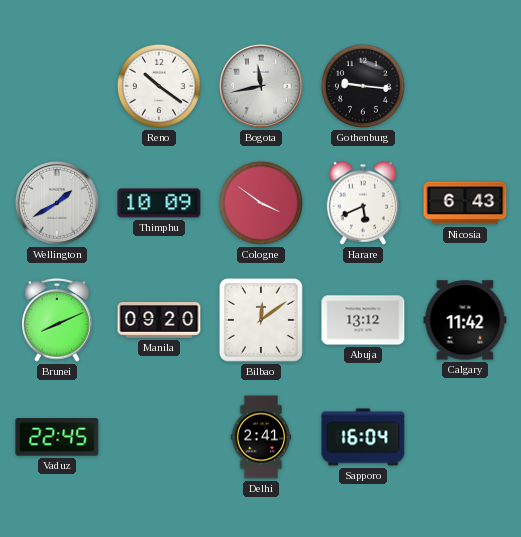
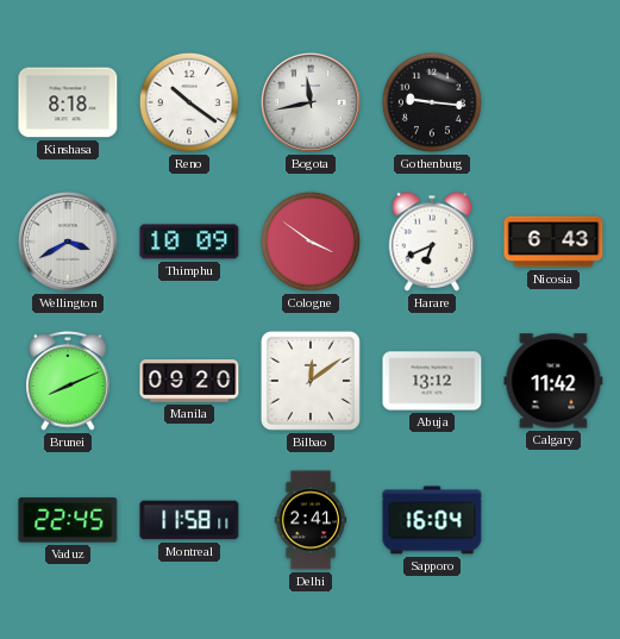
Kinshasa: none -> 8:18
Wellington: 1:40 -> 3:40
Harare: 5:41 -> 6:41
Montreal: none -> 11:58
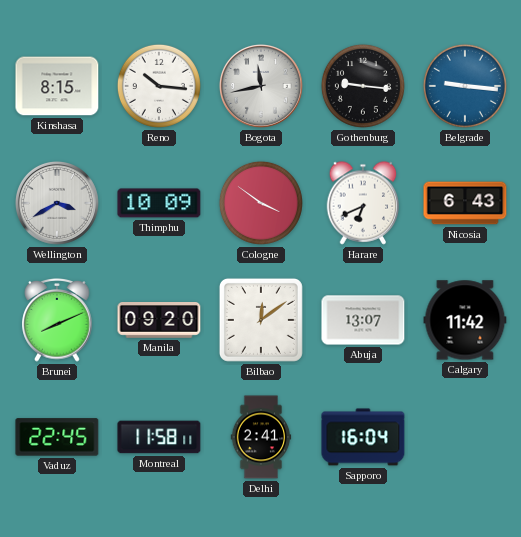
Kinshasa: 8:18 -> 8:15
Reno: 10:21 -> 10:16
Belgrade: none -> 9:16
Abuja: 13:12 -> 13:07
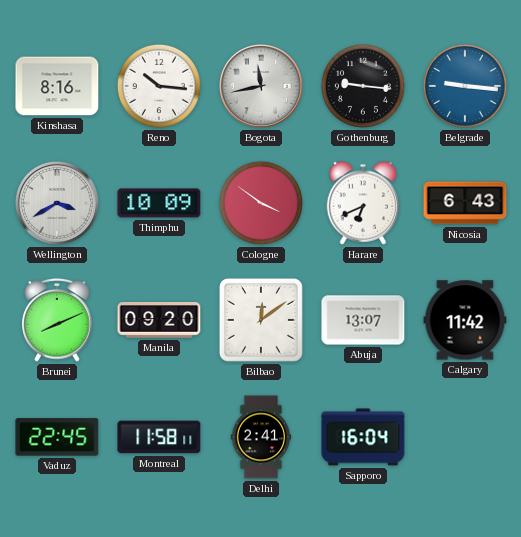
Kinshasa: 8:15 -> 8:16
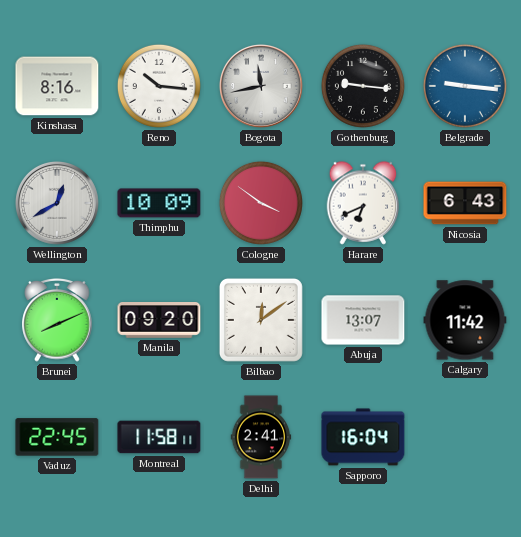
Wellington: 3:40 -> 12:40
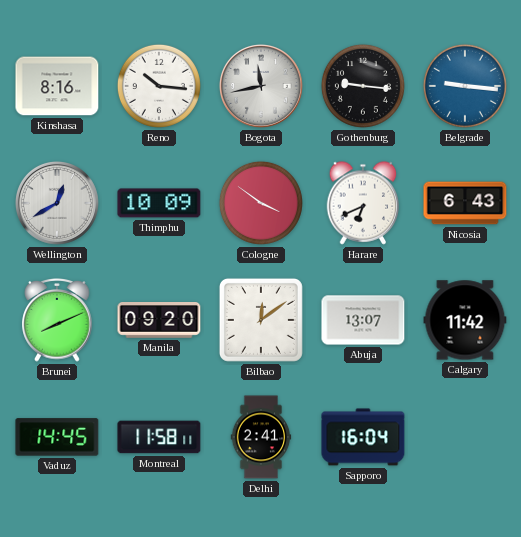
Vaduz: 22:45 -> 14:45
